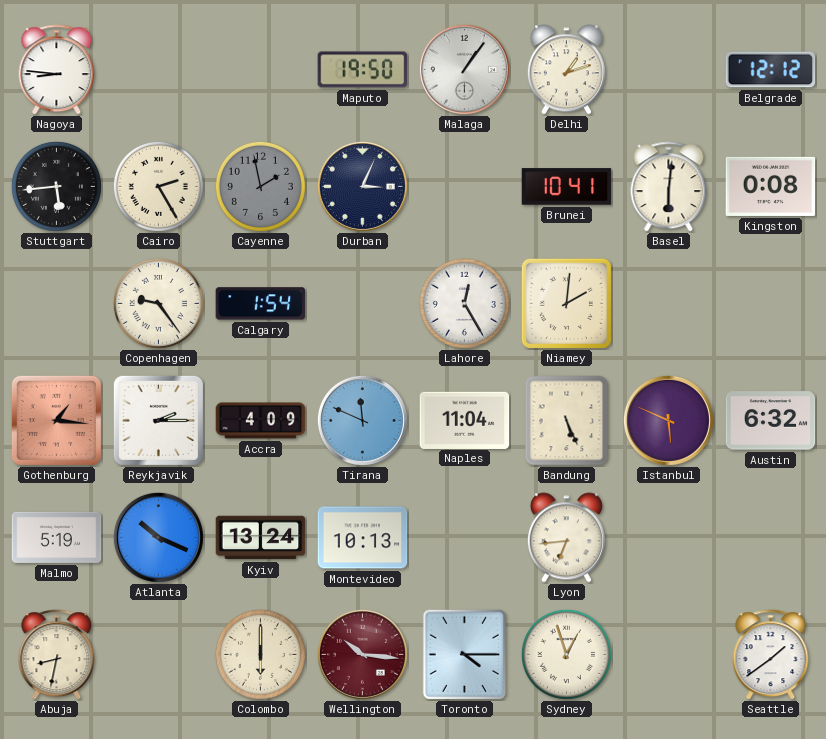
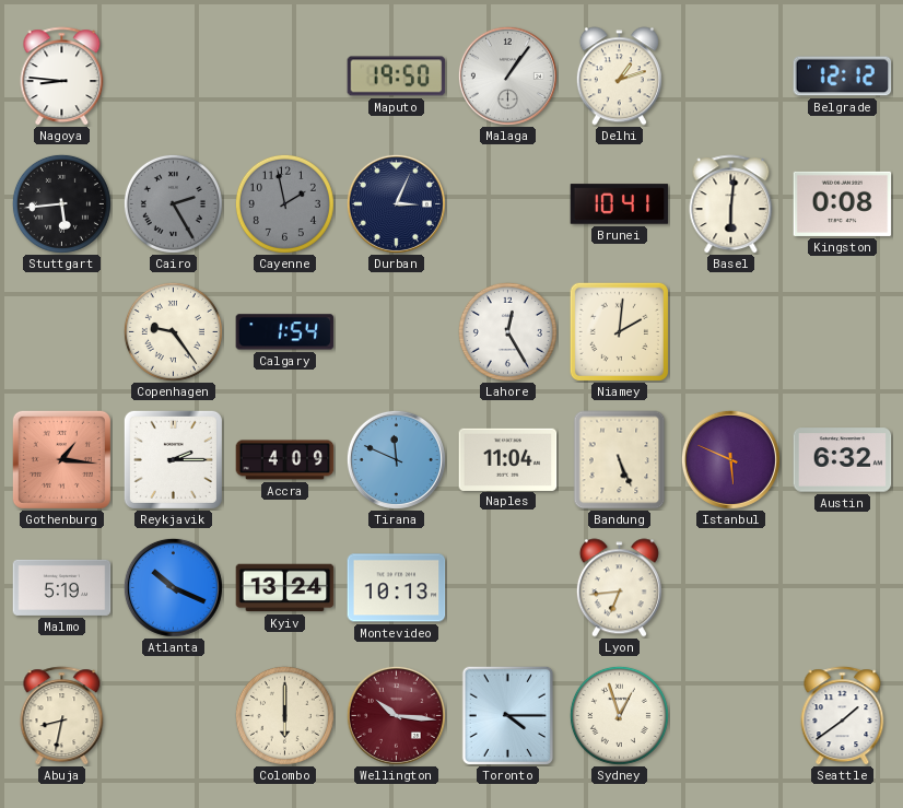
Cairo dial: cream -> grey
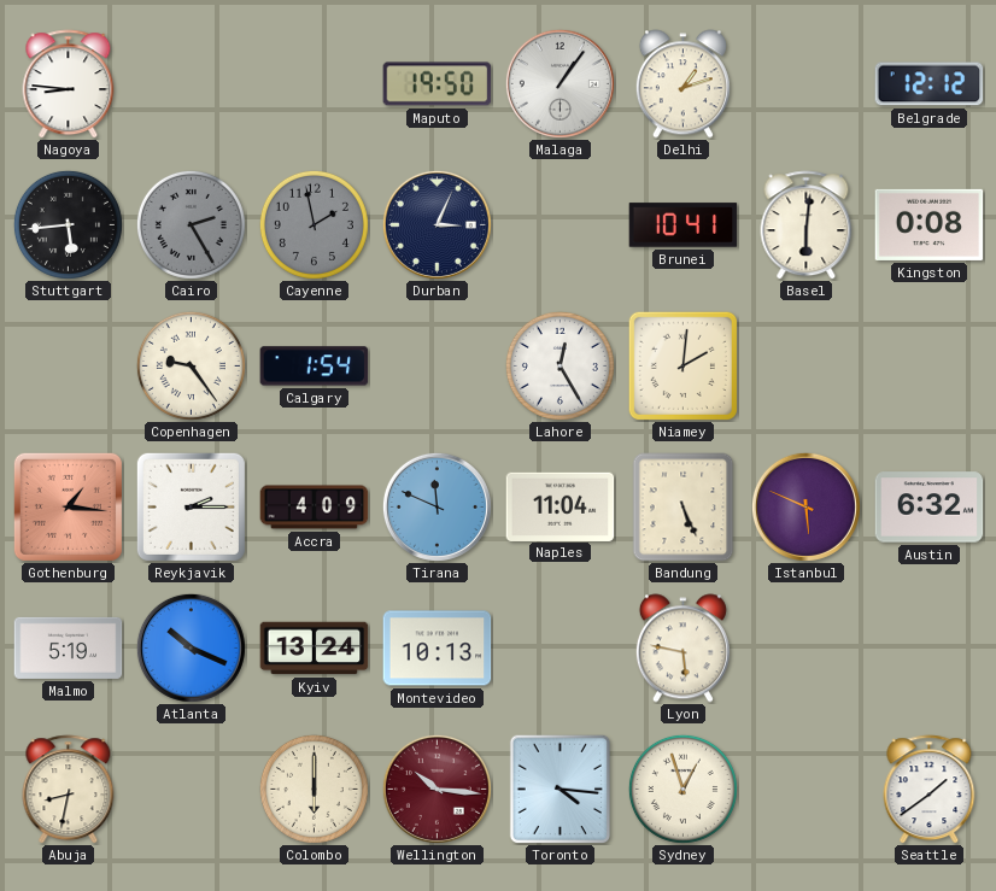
Lyon: 6:44 -> 5:47
Toronto: 4:15 -> 4:16
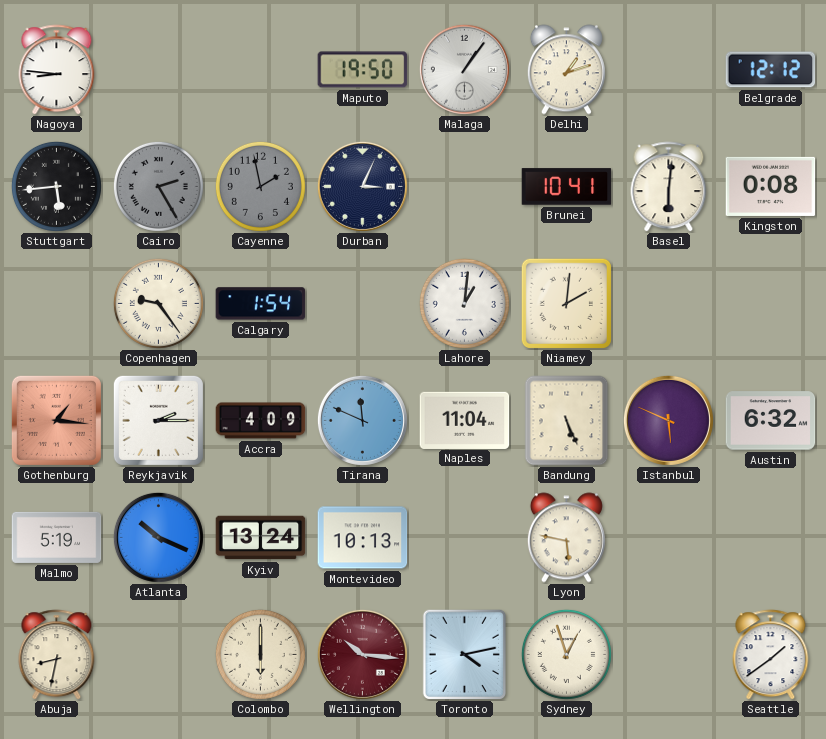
Lahore: 12:25 -> 1:01
Toronto: 4:16 -> 4:13
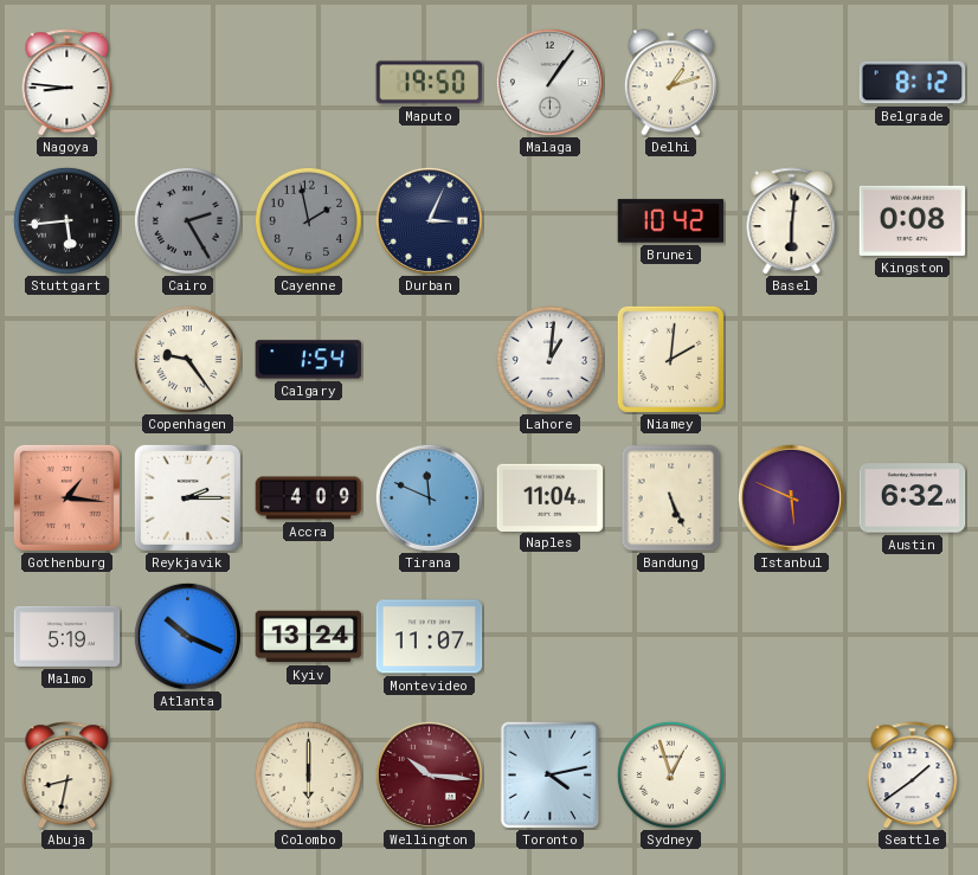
Belgrade: 12:12 -> 8:12
Brunei: 10:41 -> 10:42
Montevideo: 10:13 -> 11:07
Lyon: 5:47 -> none
